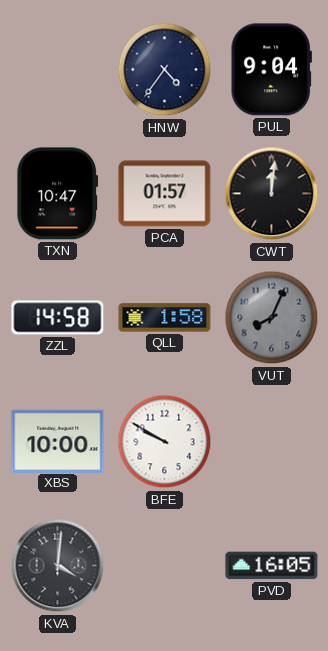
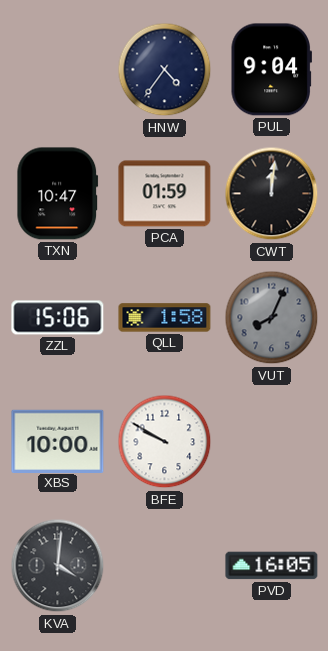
PCA: 01:57 -> 01:59
ZZL: 14:58 -> 15:06
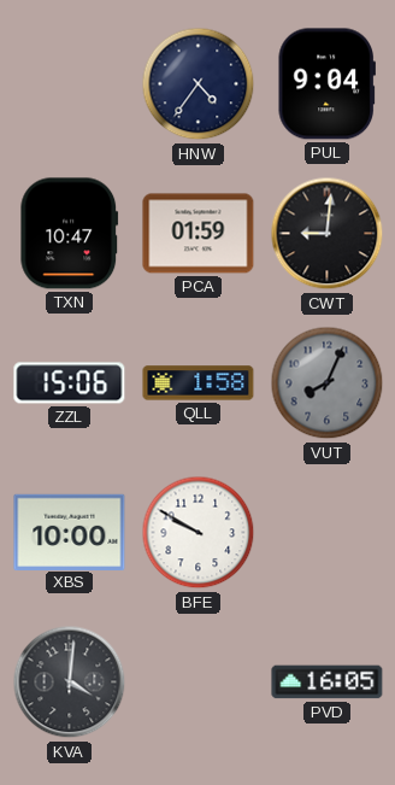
CWT: 12:01 -> 9:01
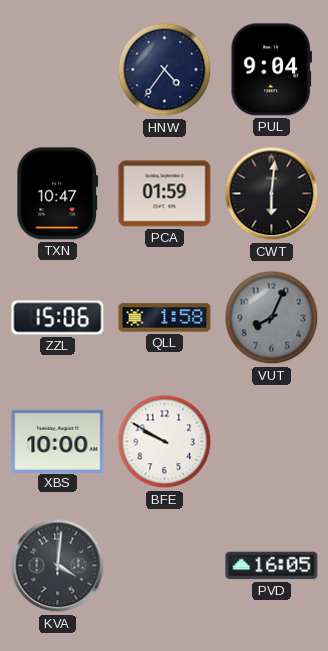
CWT: 9:01 -> 6:01
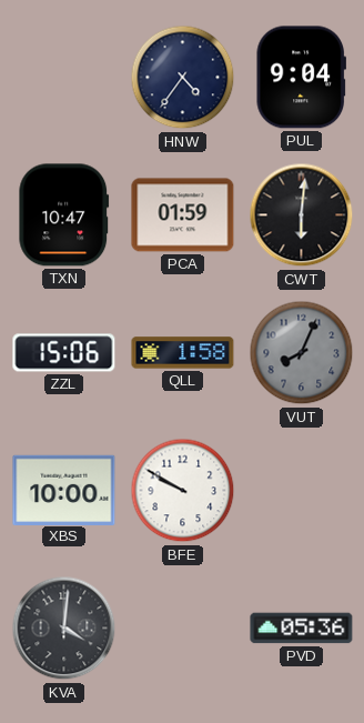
PVD: 16:05 -> 05:36
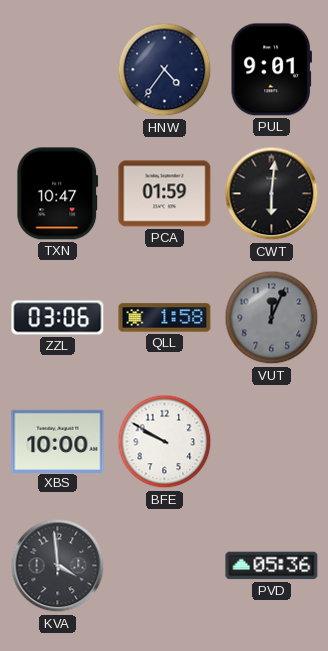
PUL: 9:04 -> 9:01
ZZL: 15:06 -> 03:06
VUT: 8:04 -> 12:04
KVA: 4:01 -> 3:59
